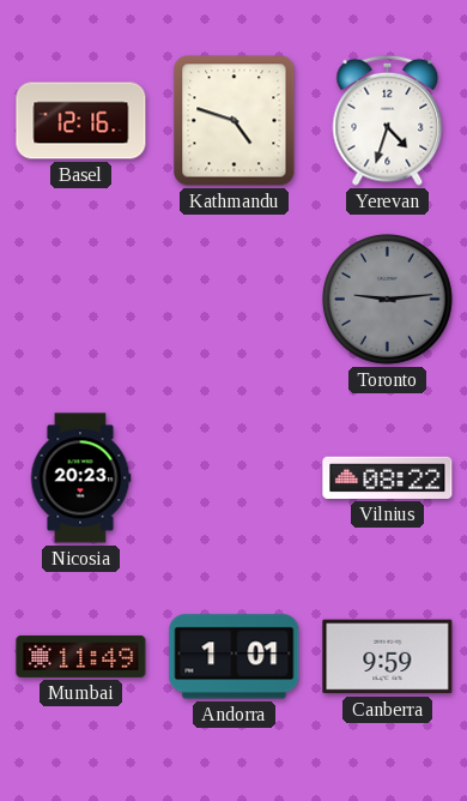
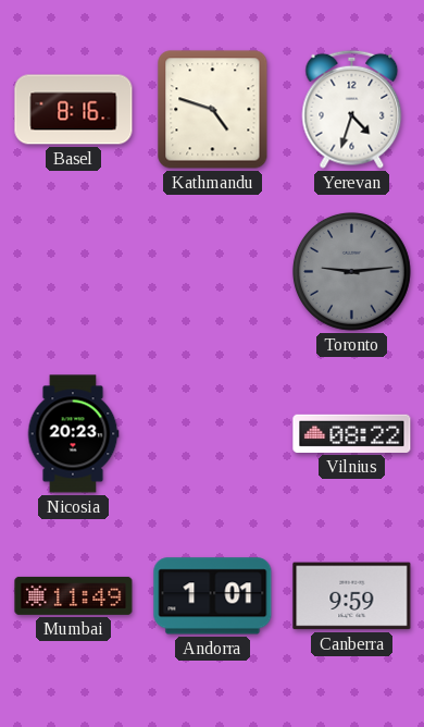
Basel: 12:16 -> 8:16
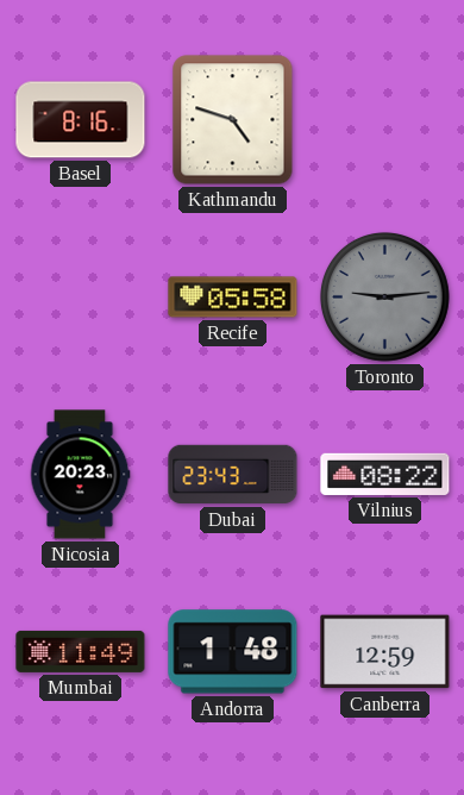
Yerevan: 4:33 -> none
Recife: none -> 05:58
Dubai: none -> 23:43
Andorra: 1:01 -> 1:48
Canberra: 9:59 -> 12:59
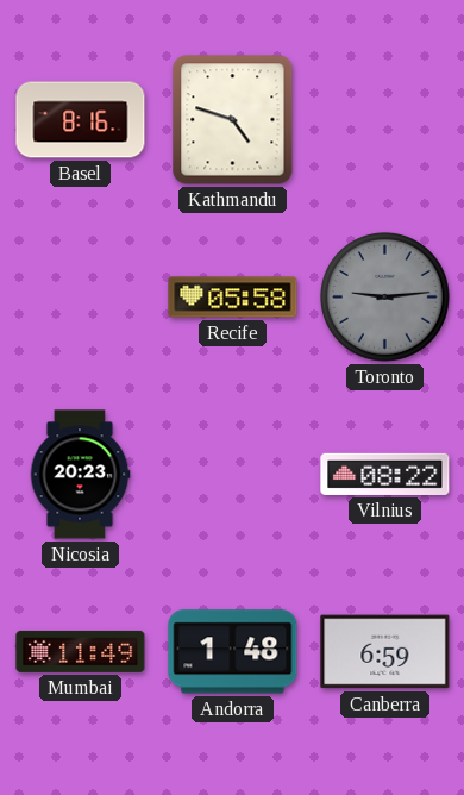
Dubai: 23:43 -> none
Canberra: 12:59 -> 6:59
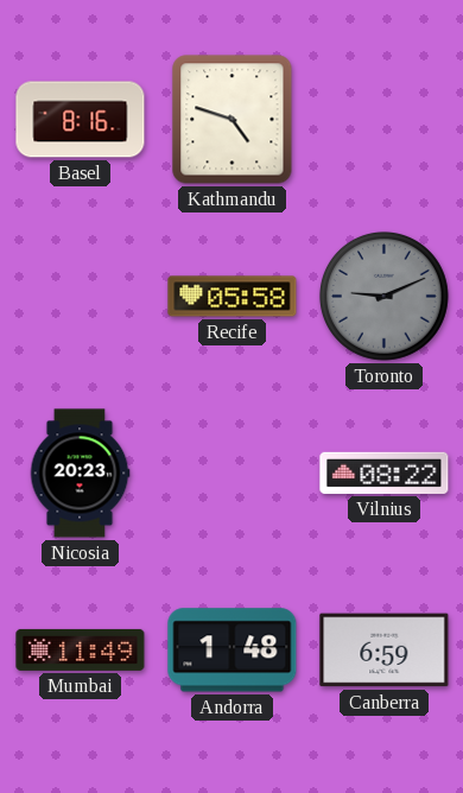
Toronto: 9:14 -> 9:11
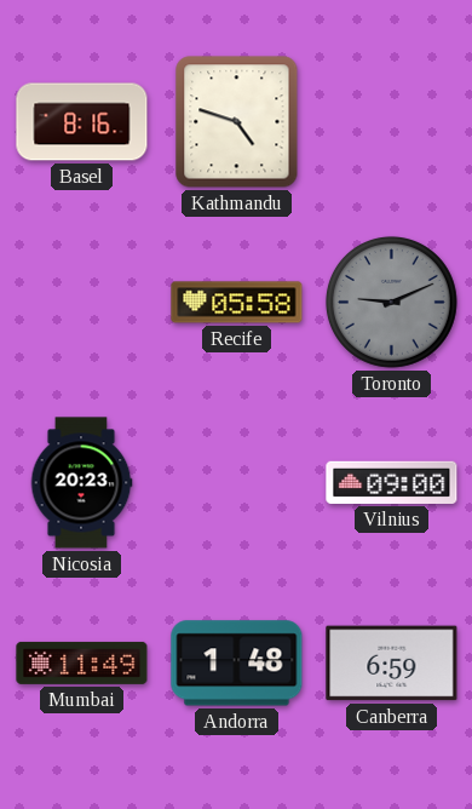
Vilnius: 08:22 -> 09:00
